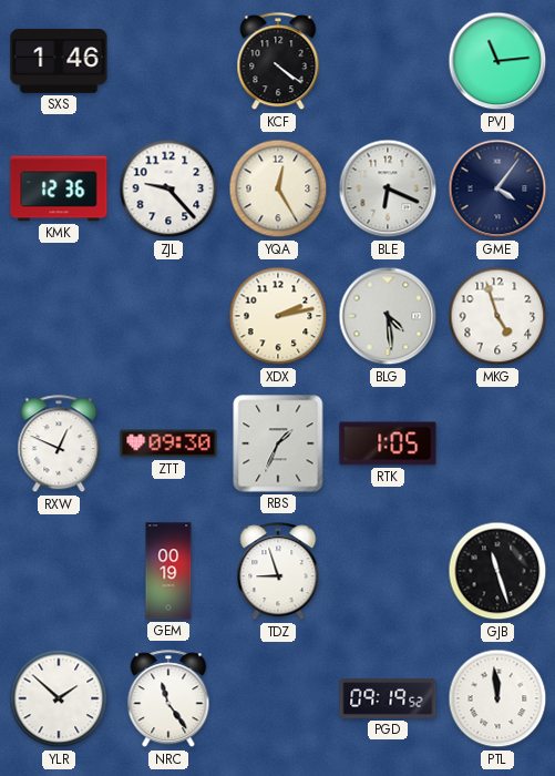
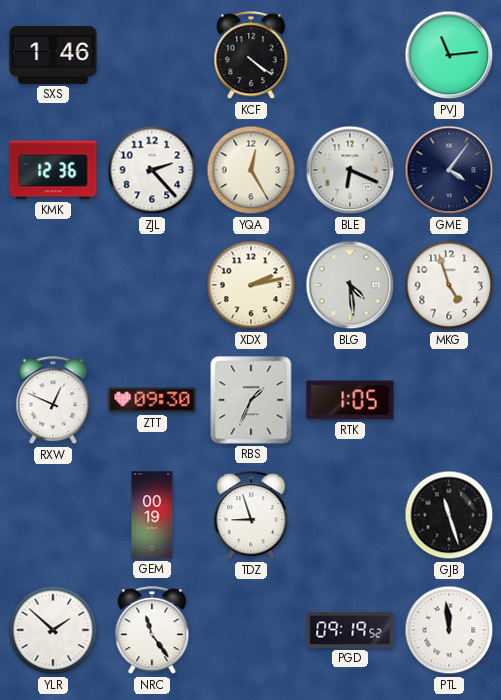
ZJL: 9:23 -> 2:23
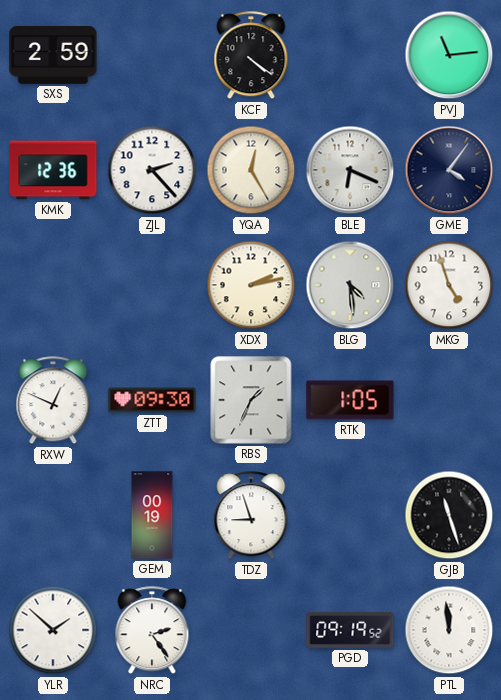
SXS: 1:46 -> 2:59
NRC: 11:24 -> 2:24
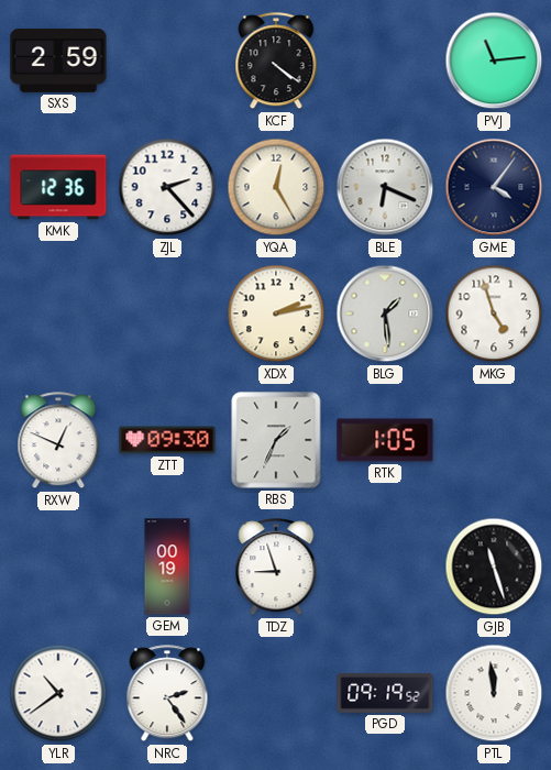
BLG: 4:29 -> 1:29
YLR: 1:52 -> 10:39
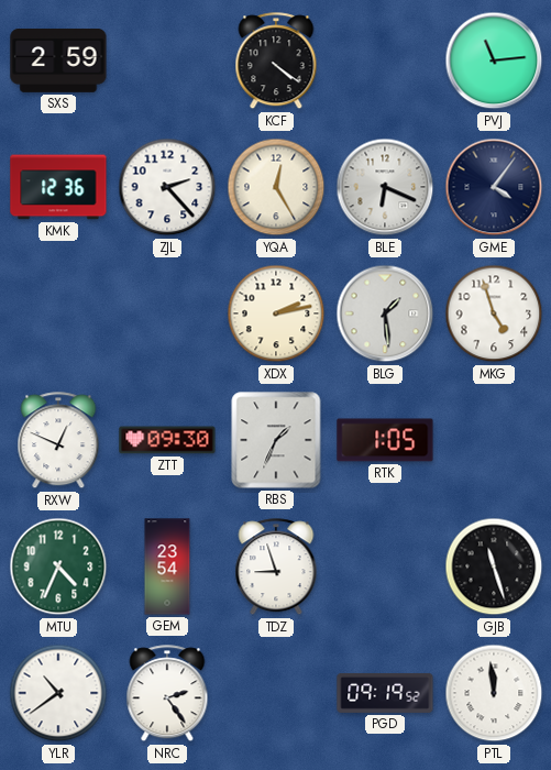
MTU: none -> 4:34
GEM: 00:19 -> 23:54
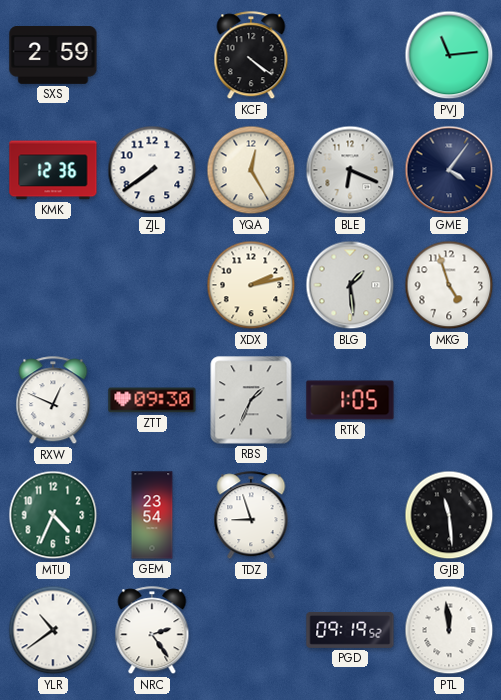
ZJL: 2:23 -> 7:39
GJB: 11:27 -> 11:29
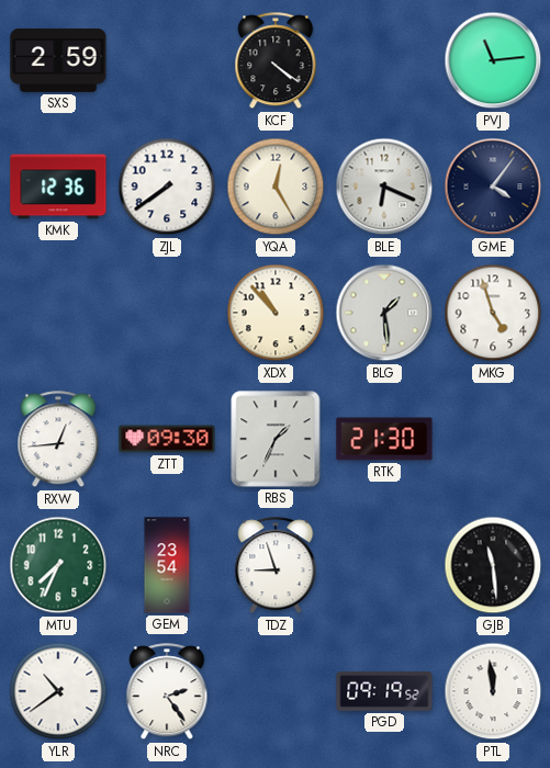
XDX: 2:13 -> 10:53
RXW: 12:49 -> 12:44
RTK: 1:05 -> 21:30
MTU: 4:34 -> 7:34
